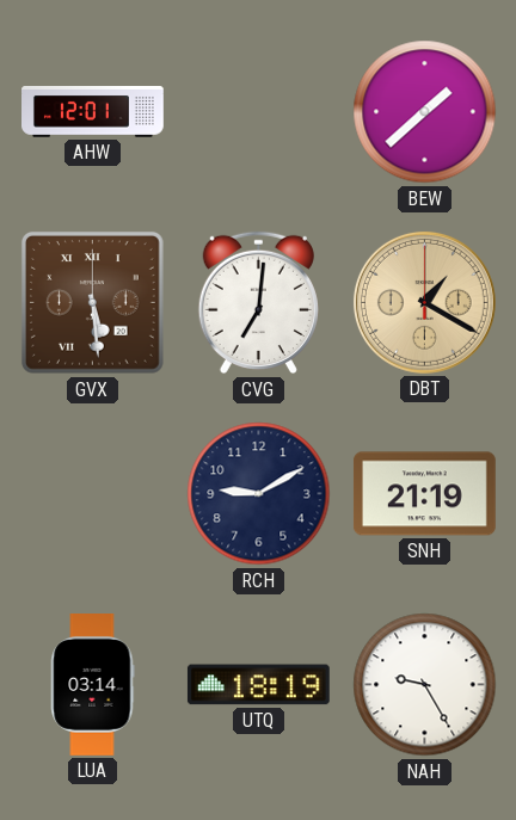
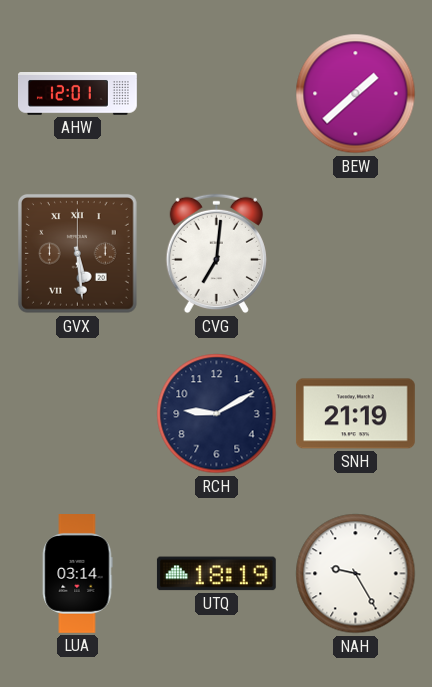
DBT: 1:20 -> none
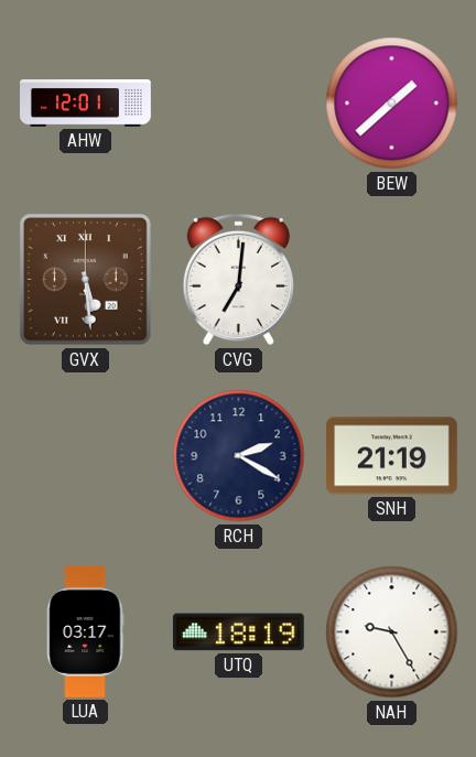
RCH: 9:10 -> 2:20
LUA: 03:14 -> 03:17
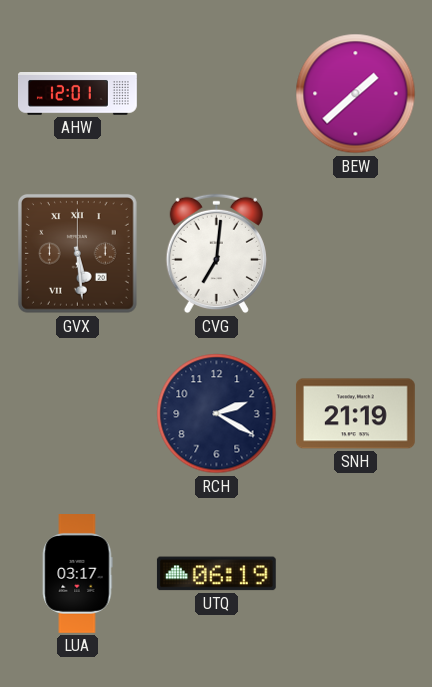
UTQ: 18:19 -> 06:19
NAH: 9:25 -> none
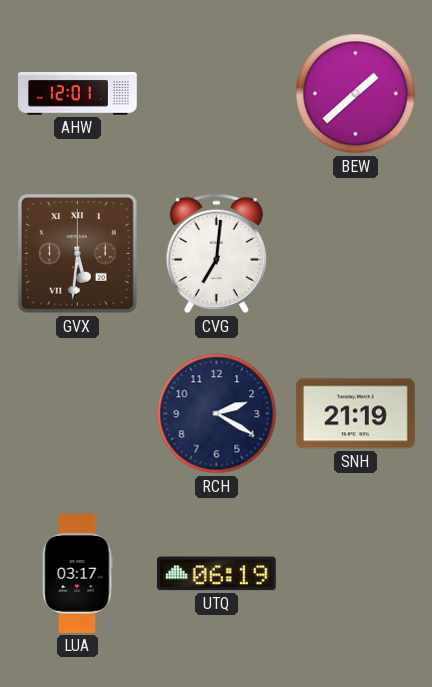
GVX: 5:29 -> 5:31
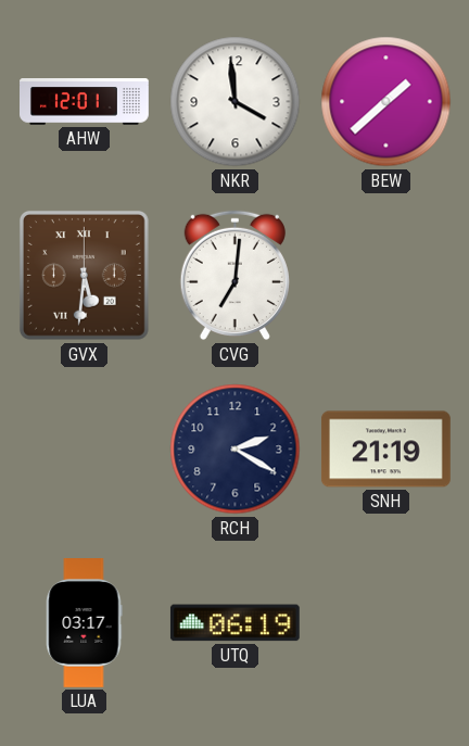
NKR: none -> 3:59
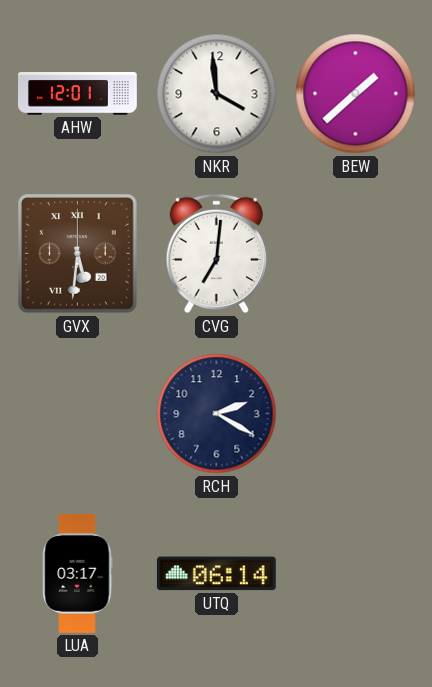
SNH: 21:19 -> none
UTQ: 06:19 -> 06:14
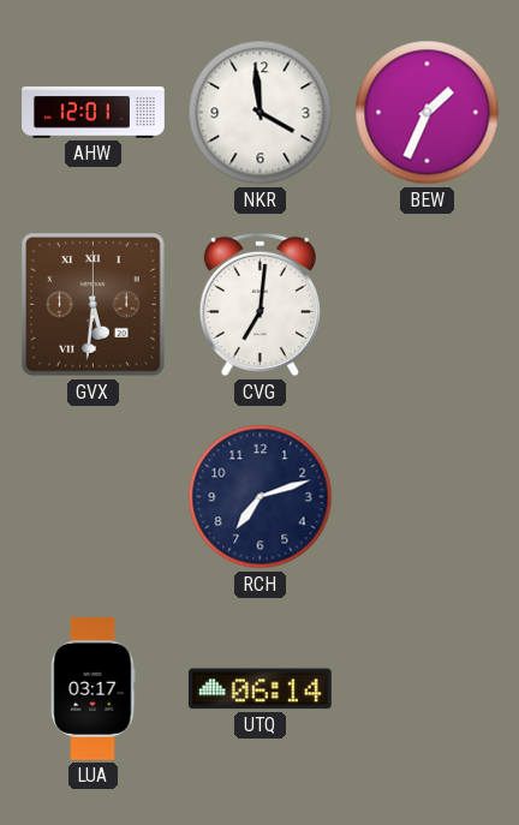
BEW: 1:38 -> 1:34
RCH: 2:20 -> 7:12
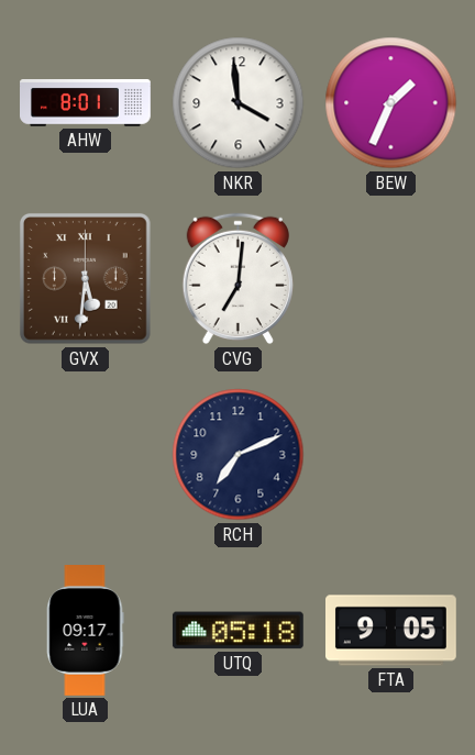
AHW: 12:01 -> 8:01
RCH: 7:12 -> 7:11
LUA: 03:17 -> 09:17
UTQ: 06:14 -> 05:18
FTA: none -> 9:05
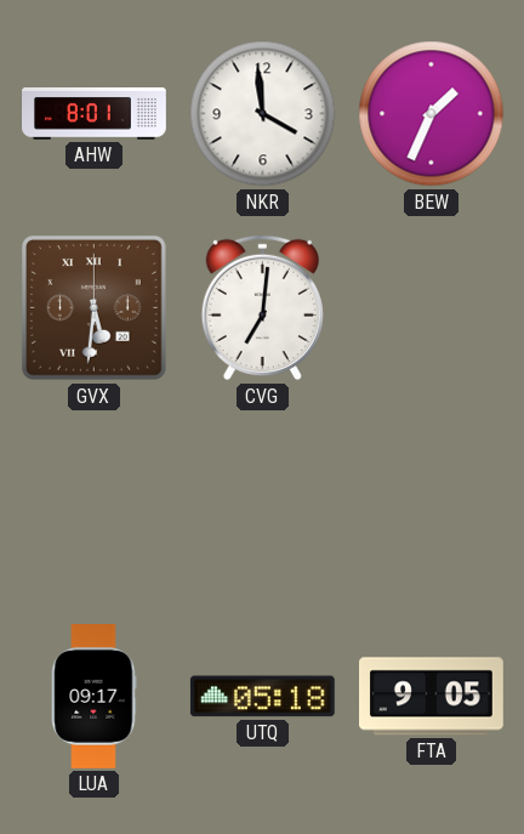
RCH: 7:11 -> none
